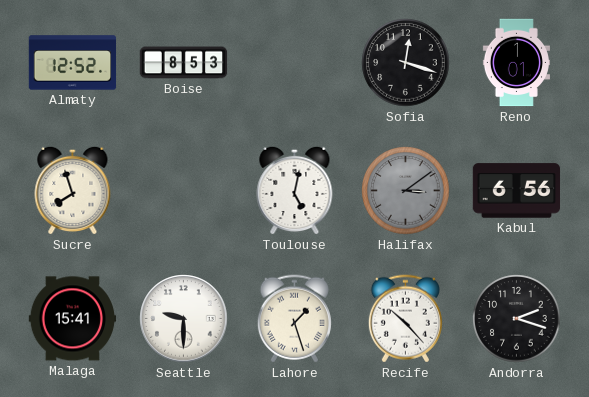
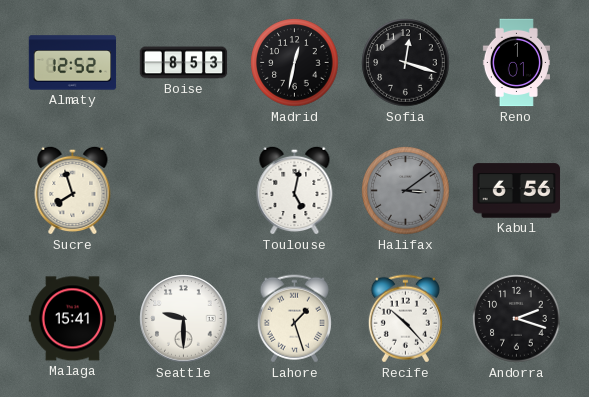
Madrid: none -> 12:32
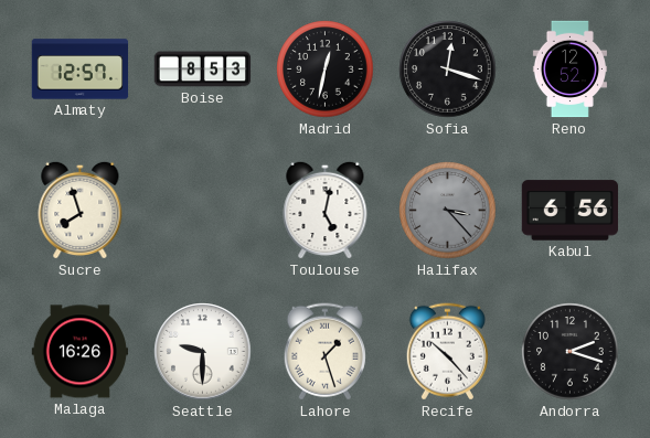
Almaty: 12:52 -> 12:57
Reno: 1:01 -> 12:52
Halifax: 3:09 -> 3:23
Malaga: 15:41 -> 16:26
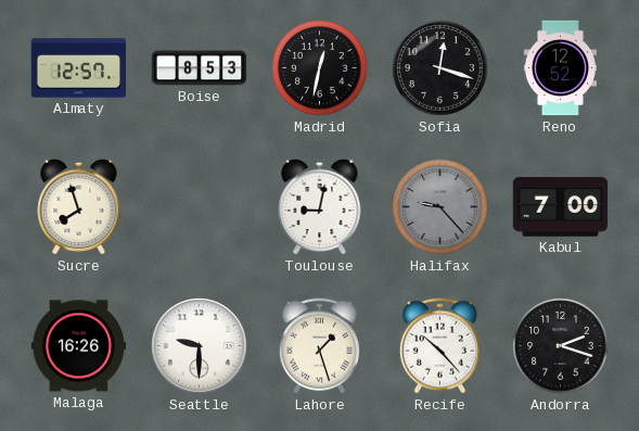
Toulouse: 5:02 -> 9:02
Halifax: 3:23 -> 9:23
Kabul: 6:56 -> 7:00
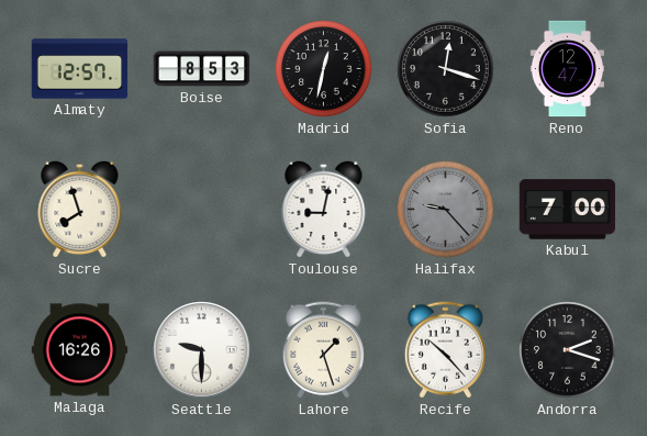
Reno: 12:52 -> 12:47
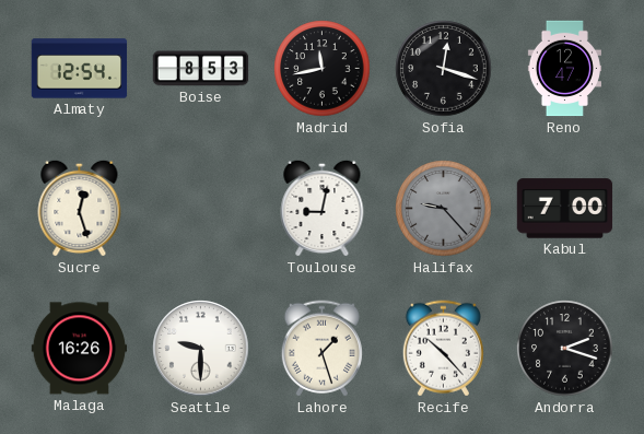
Almaty: 12:57 -> 12:54
Madrid: 12:32 -> 11:43
Sucre: 7:57 -> 12:27
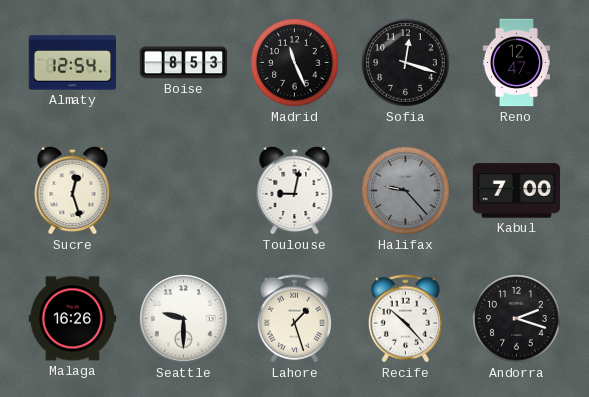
Madrid: 11:43 -> 11:26
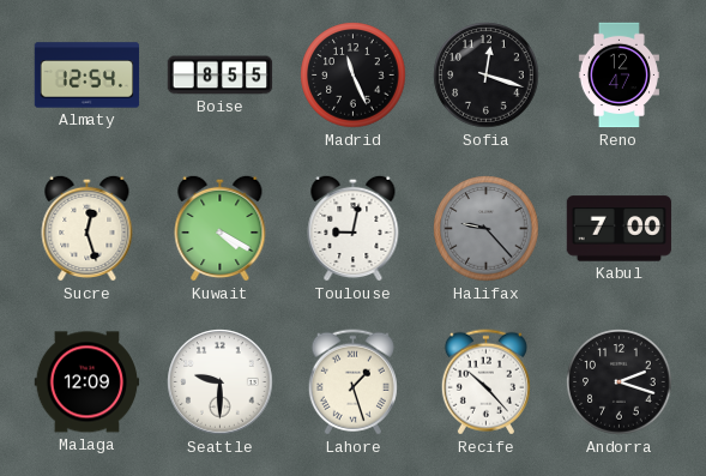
Boise: 8:53 -> 8:55
Kuwait: none -> 4:20
Malaga: 16:26 -> 12:09
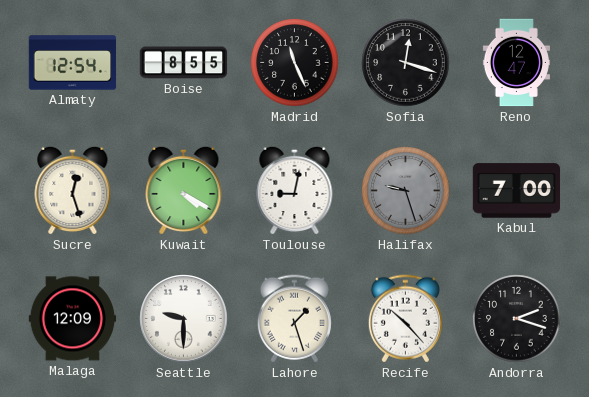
Halifax: 9:23 -> 9:27
